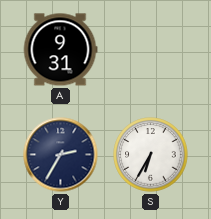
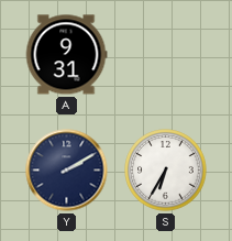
Y: 2:35 -> 2:10
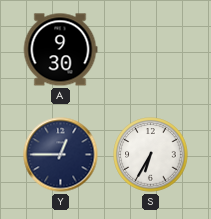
A: 9:31 -> 9:30
Y: 2:10 -> 12:45
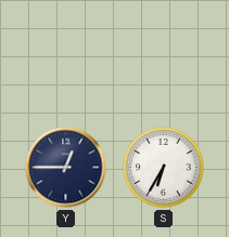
A: 9:30 -> none
